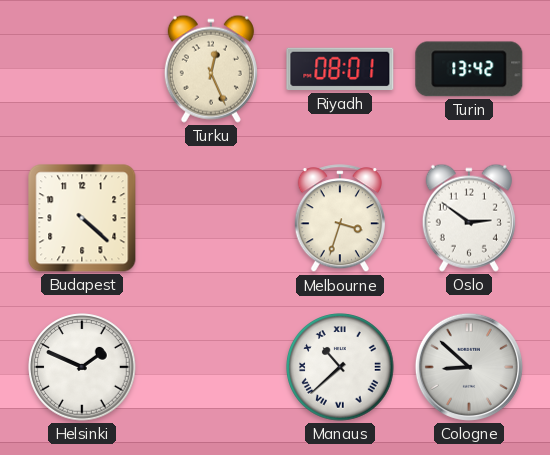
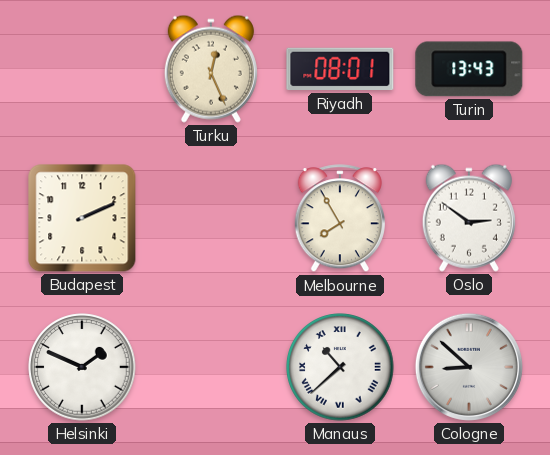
Turin: 13:42 -> 13:43
Budapest: 4:22 -> 2:11
Melbourne: 3:33 -> 7:55
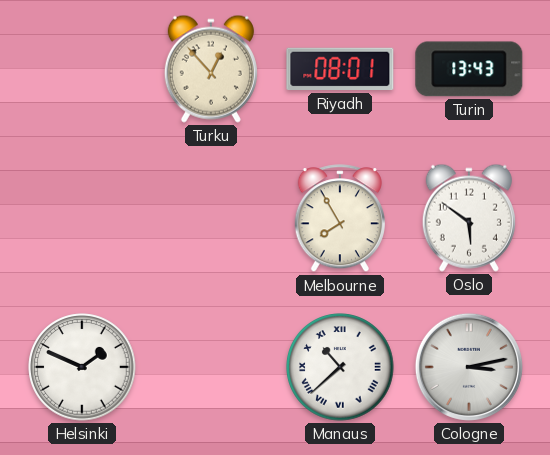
Turku: 12:26 -> 12:53
Budapest: 2:11 -> none
Oslo: 2:51 -> 5:51
Cologne: 8:52 -> 3:13
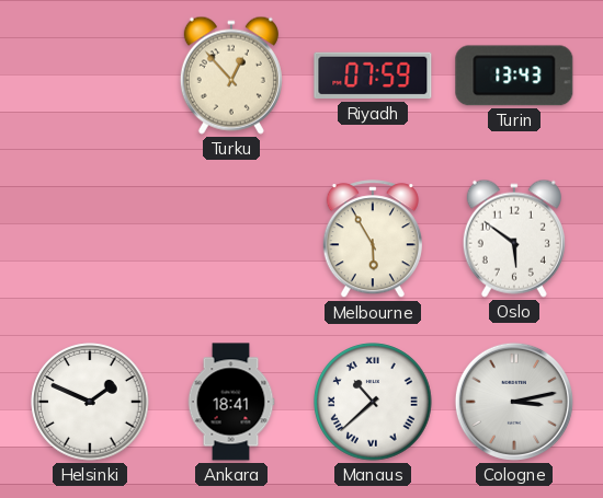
Riyadh: 08:01 -> 07:59
Melbourne: 7:55 -> 5:55
Ankara: none -> 18:41
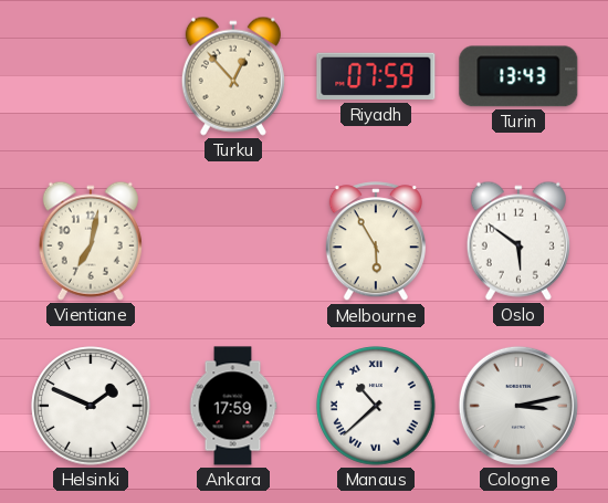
Vientiane: none -> 7:02
Ankara: 18:41 -> 17:59
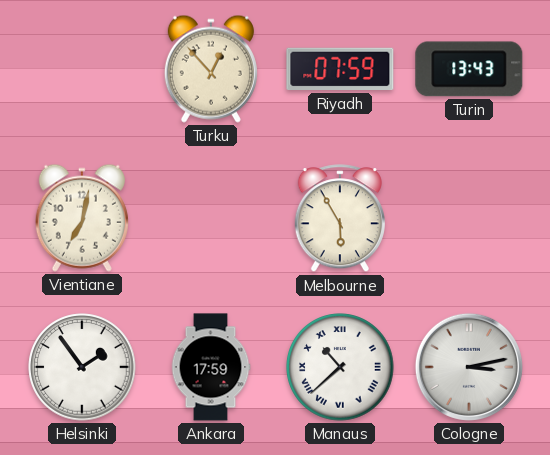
Oslo: 5:51 -> none
Helsinki: 1:49 -> 1:54
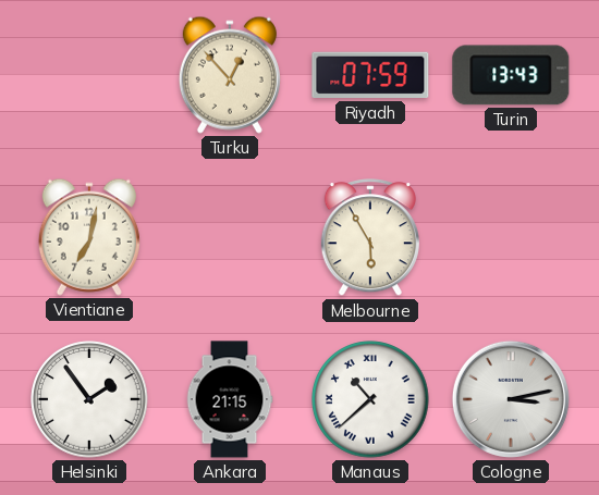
Ankara: 17:59 -> 21:15
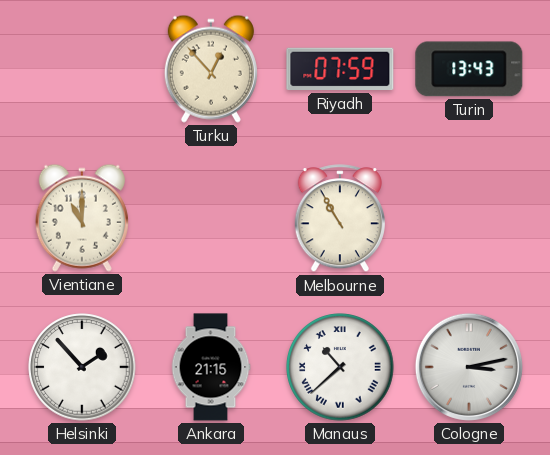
Vientiane: 7:02 -> 11:00
Melbourne: 5:55 -> 10:55
Helsinki: 1:54 -> 1:53
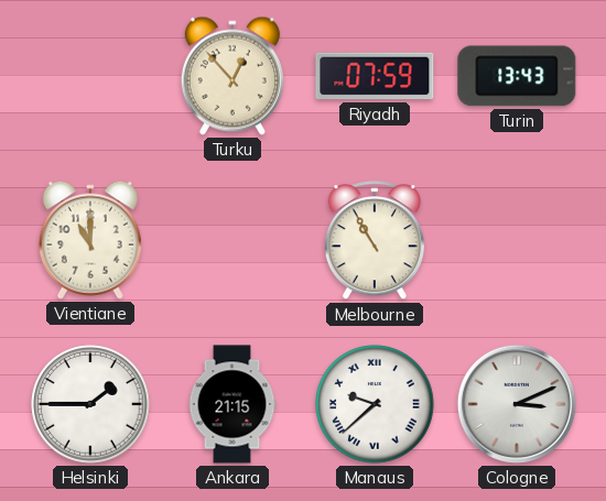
Helsinki: 1:53 -> 1:45
Manaus: 10:38 -> 9:38
Cologne: 3:13 -> 3:11
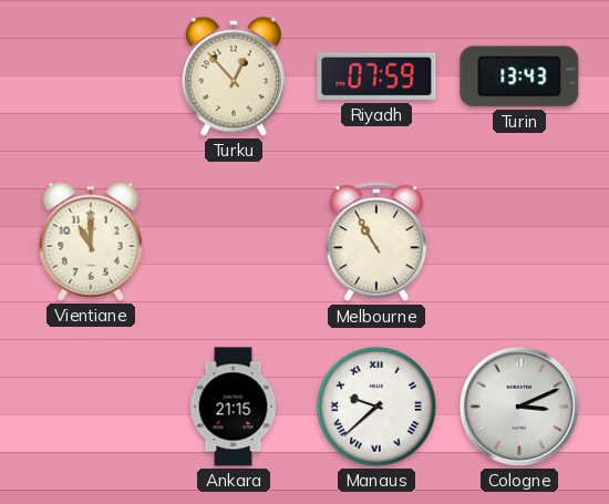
Helsinki: 1:45 -> none
